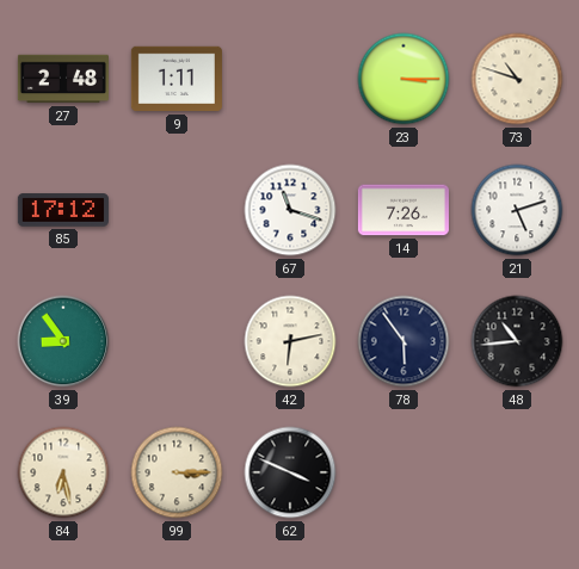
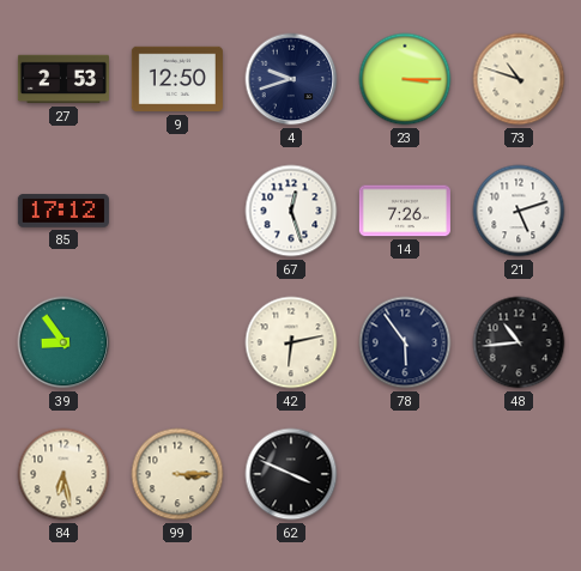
27: 2:48 -> 2:53
9: 1:11 -> 12:50
4: none -> 9:42
67: 11:18 -> 12:27
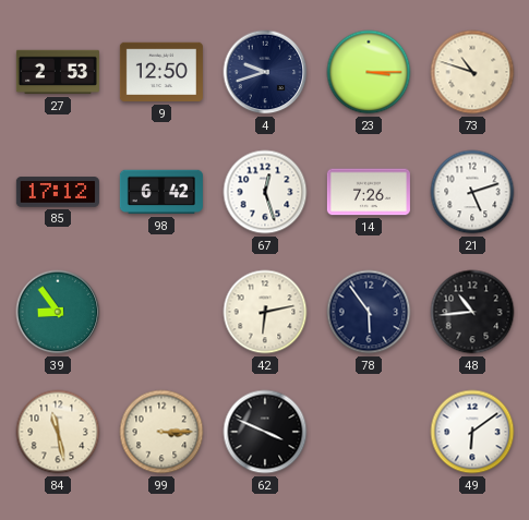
98: none -> 6:42
84: 6:28 -> 11:28
49: none -> 6:09
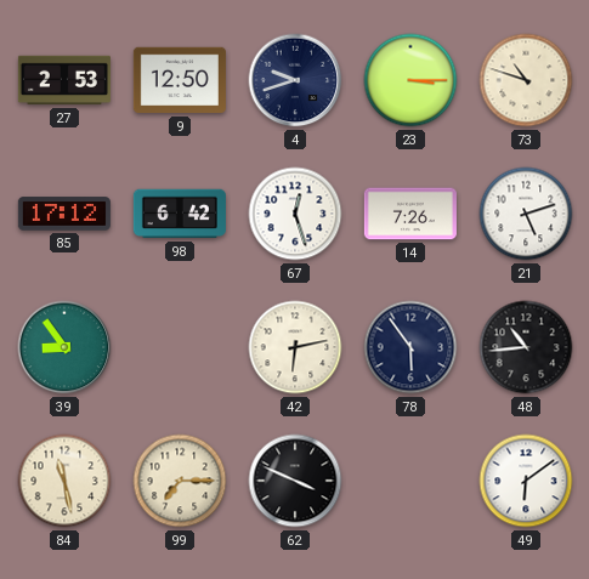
99: 3:15 -> 7:15
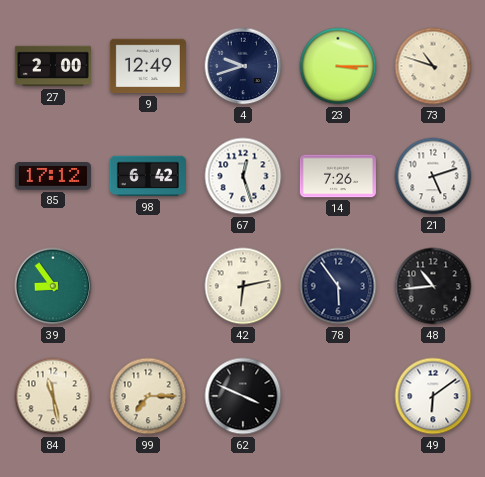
27: 2:53 -> 2:00
9: 12:50 -> 12:49
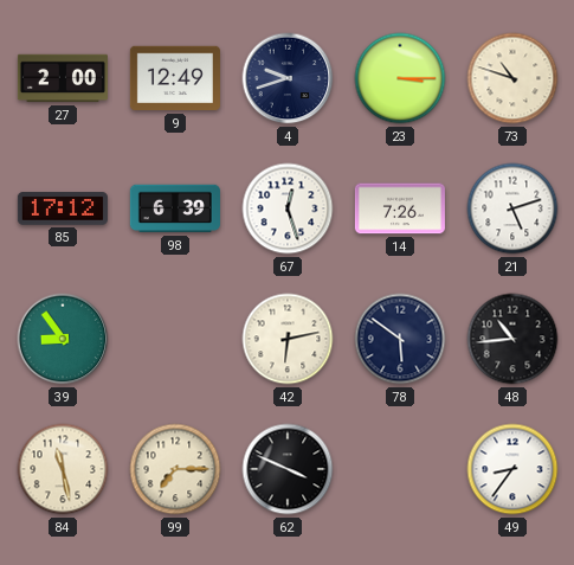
98: 6:42 -> 6:39
78: 5:54 -> 5:51
49: 6:09 -> 8:36
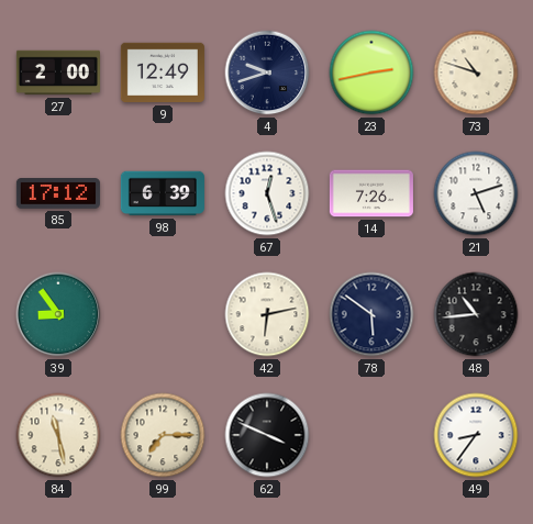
23: 3:15 -> 2:43
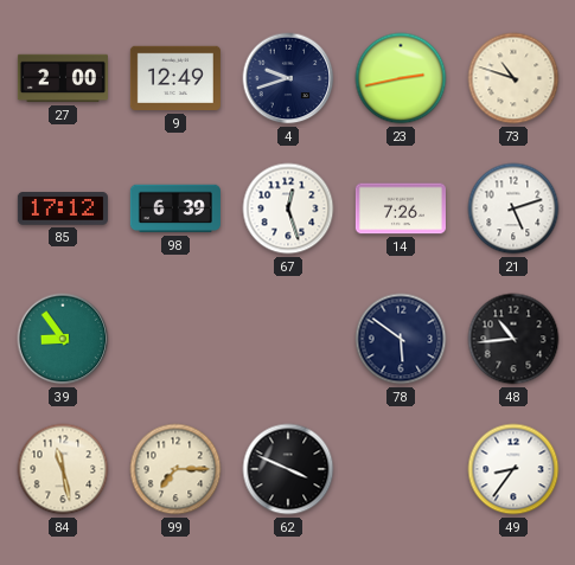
42: 6:13 -> none
